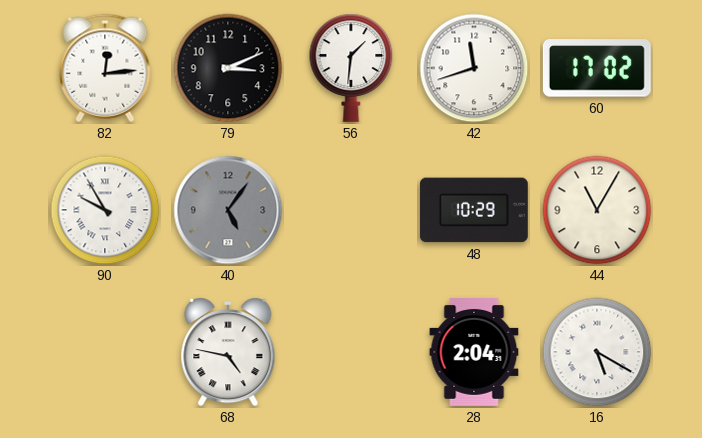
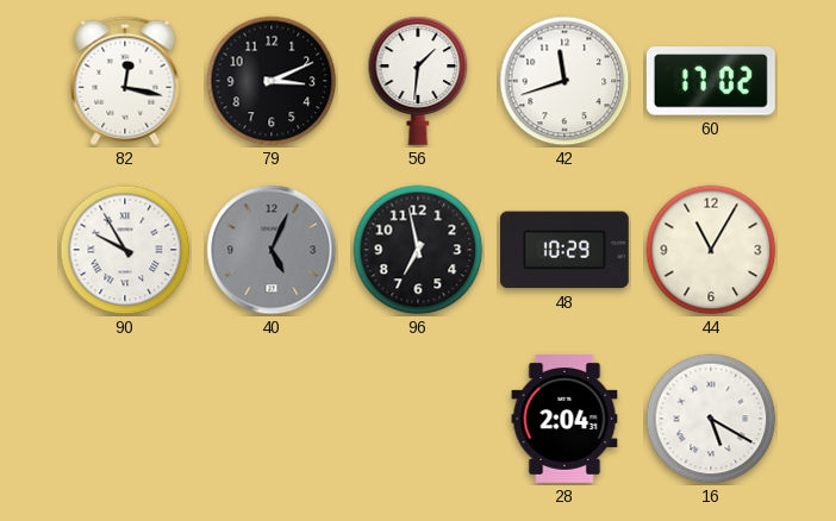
82: 12:14 -> 12:17
40: 5:06 -> 5:04
96: none -> 6:58
68: 4:47 -> none
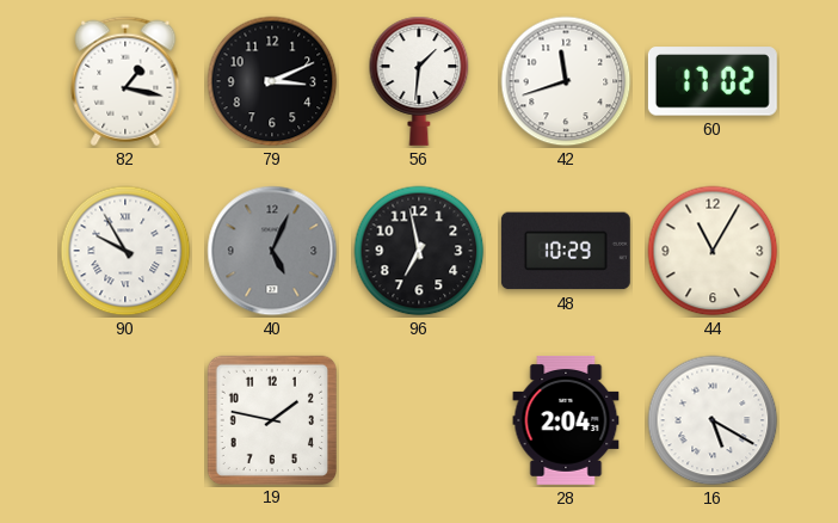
82: 12:17 -> 1:17
19: none -> 1:47
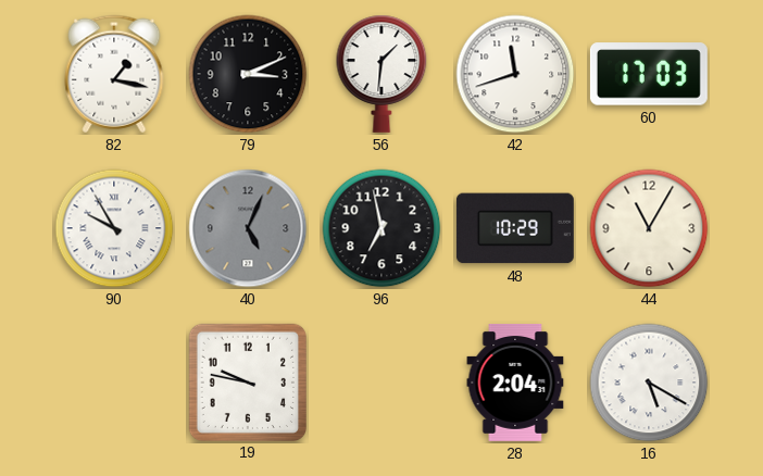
60: 17:02 -> 17:03
19: 1:47 -> 9:47
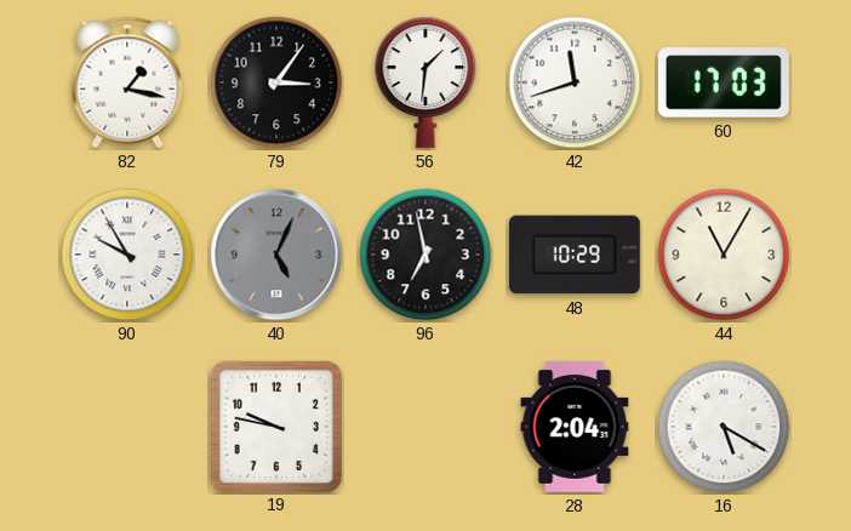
79: 3:11 -> 3:06
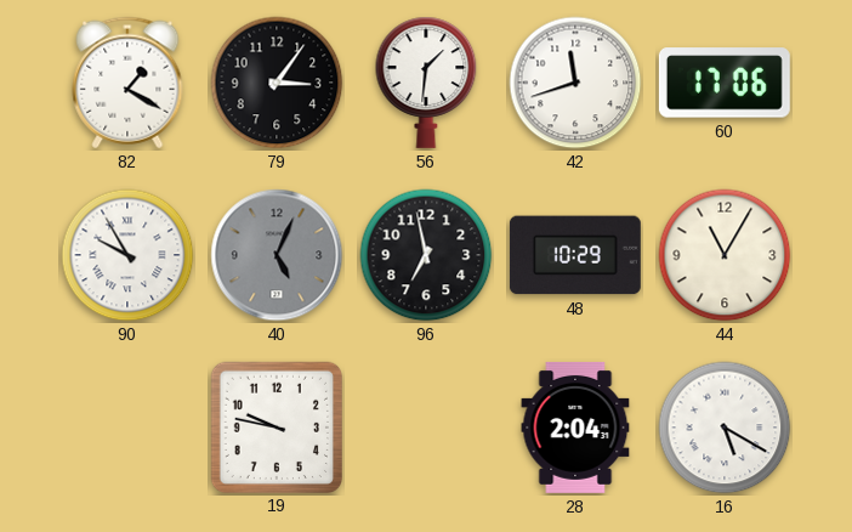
82: 1:17 -> 1:20
60: 17:03 -> 17:06
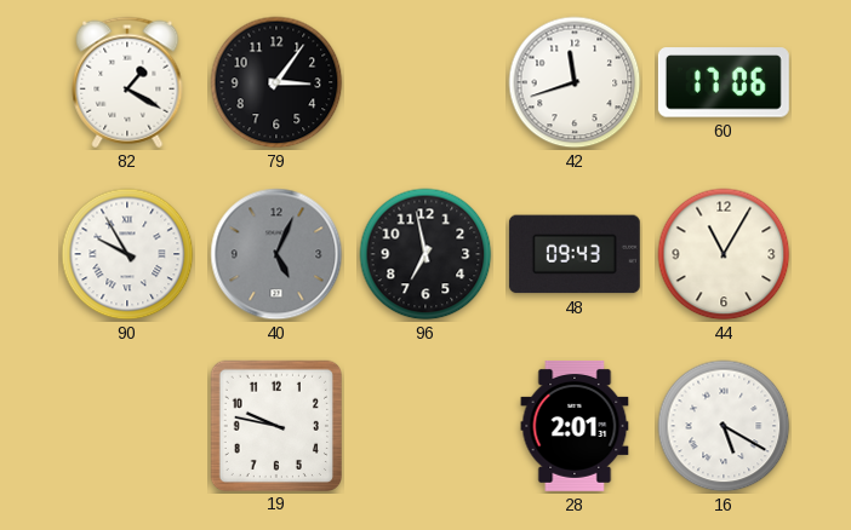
56: 1:31 -> none
48: 10:29 -> 09:43
28: 2:04 -> 2:01
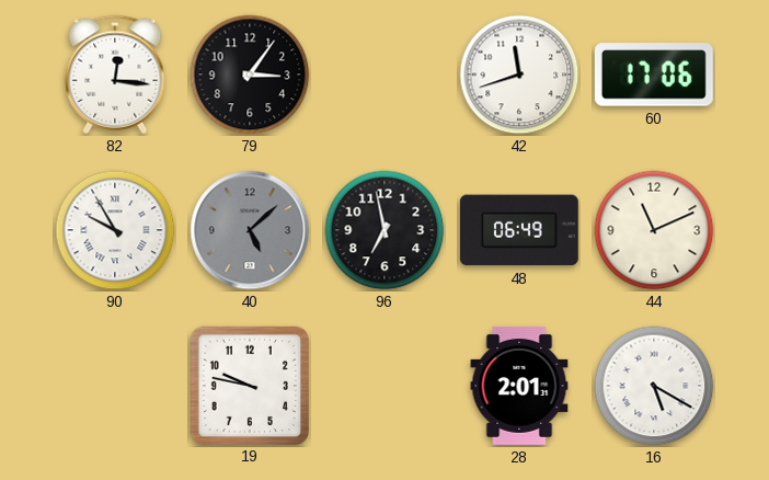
82: 1:20 -> 12:16
40: 5:04 -> 5:08
48: 09:43 -> 06:49
44: 11:05 -> 11:11
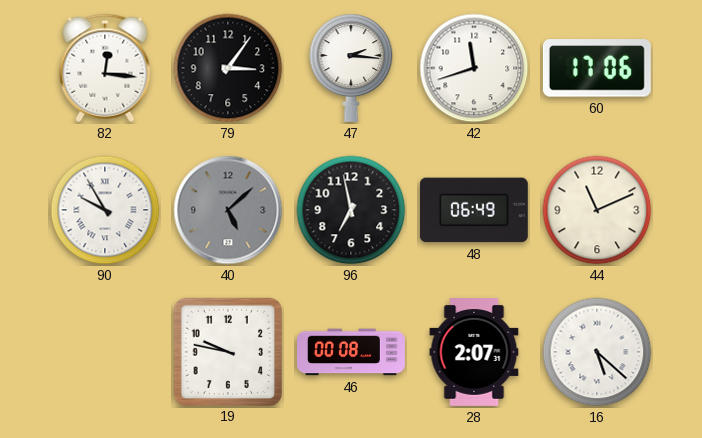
47: none -> 2:16
46: none -> 00:08
28: 2:01 -> 2:07
16: 5:20 -> 5:22
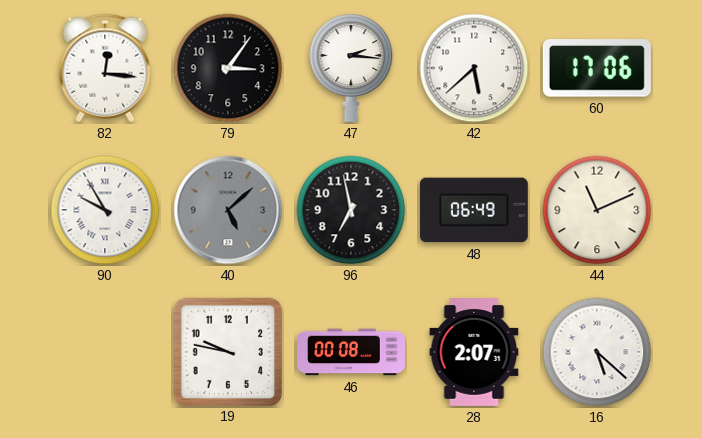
42: 11:42 -> 5:38
